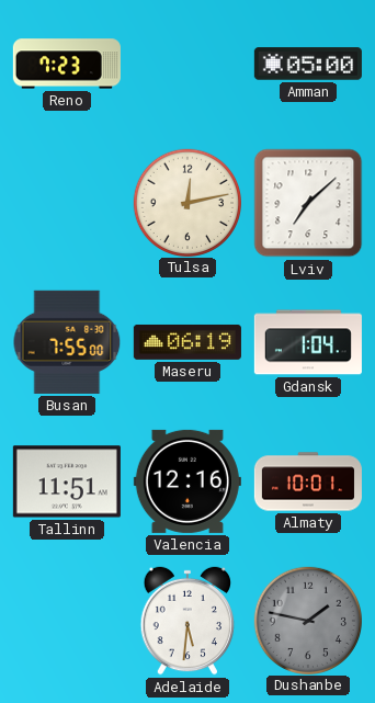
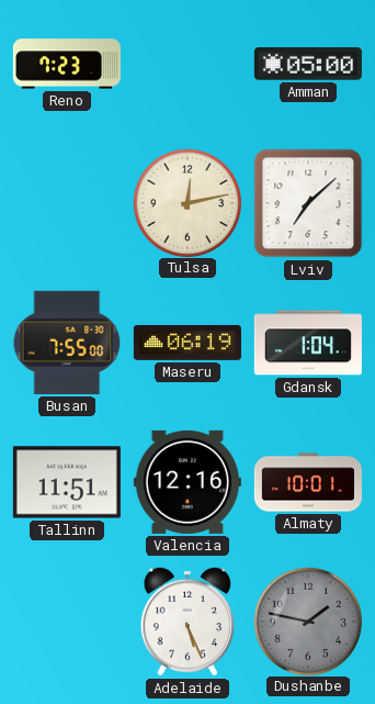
Adelaide: 5:31 -> 5:26
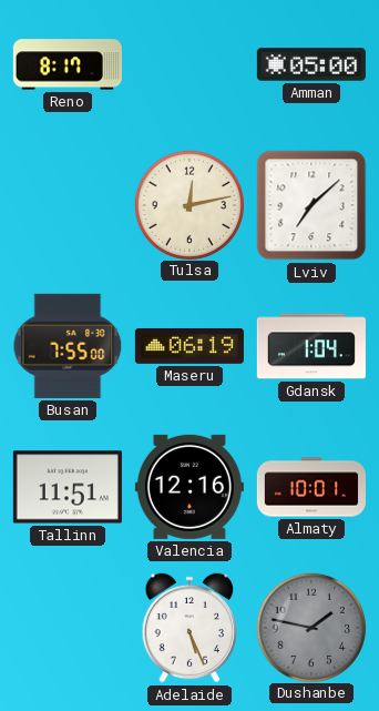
Reno: 7:23 -> 8:17
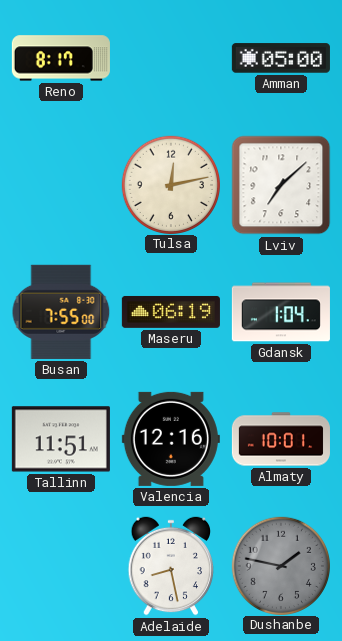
Adelaide: 5:26 -> 8:28
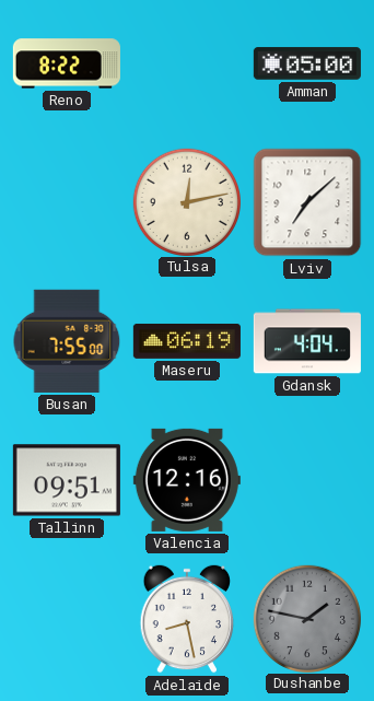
Reno: 8:17 -> 8:22
Gdansk: 1:04 -> 4:04
Tallinn: 11:51 -> 09:51
Almaty: 10:01 -> none
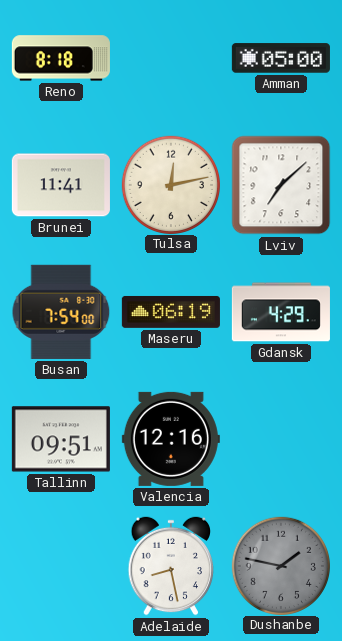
Reno: 8:22 -> 8:18
Brunei: none -> 11:41
Busan: 7:55 -> 7:54
Gdansk: 4:04 -> 4:29
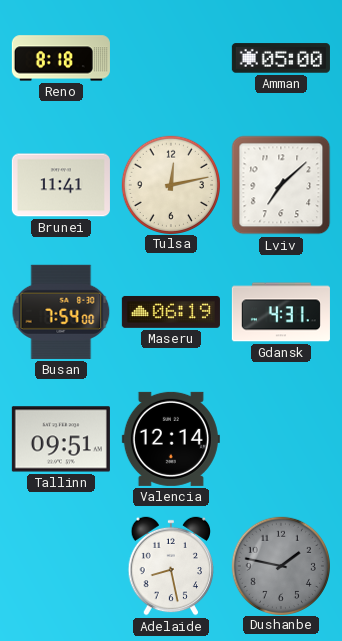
Gdansk: 4:29 -> 4:31
Valencia: 12:16 -> 12:14
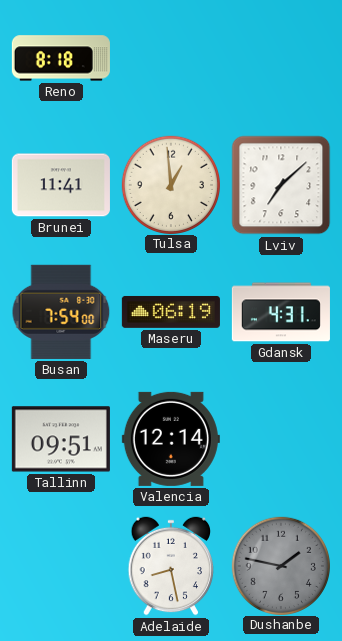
Amman: 05:00 -> none
Tulsa: 12:13 -> 12:59
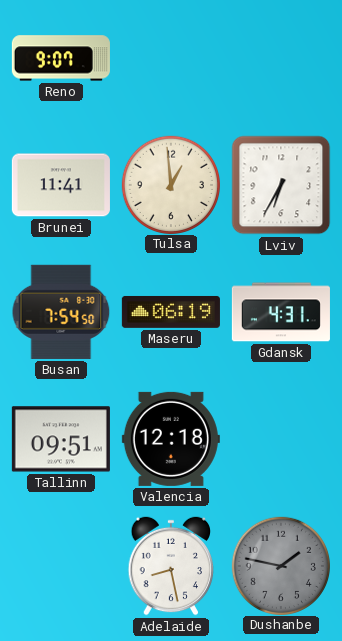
Reno: 8:18 -> 9:07
Lviv: 7:08 -> 6:35
Busan: 7:54:00 -> 7:54:50
Valencia: 12:14 -> 12:18
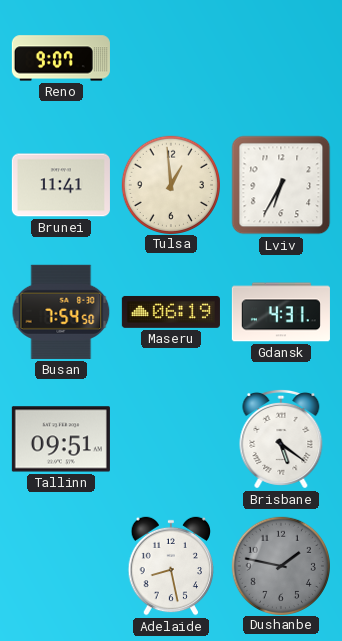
Valencia: 12:18 -> none
Brisbane: none -> 5:21
